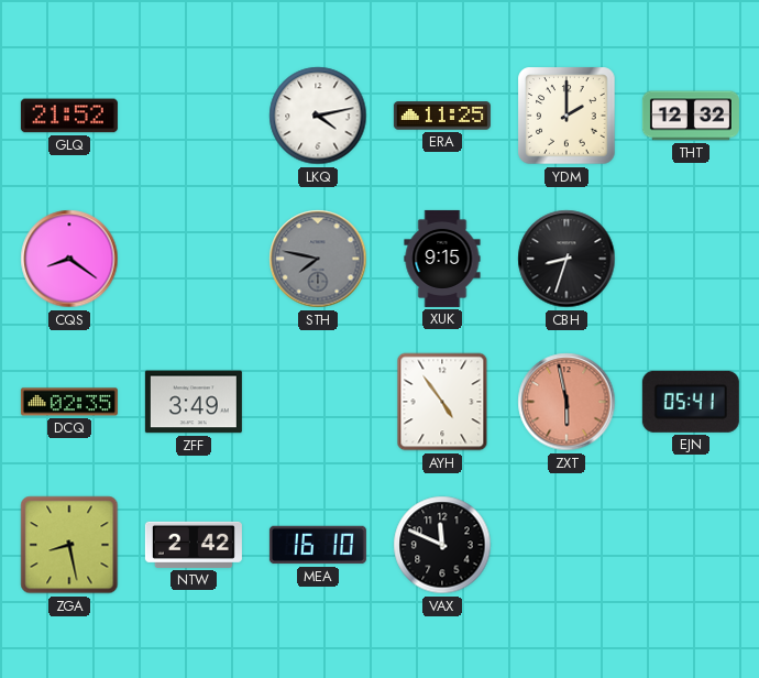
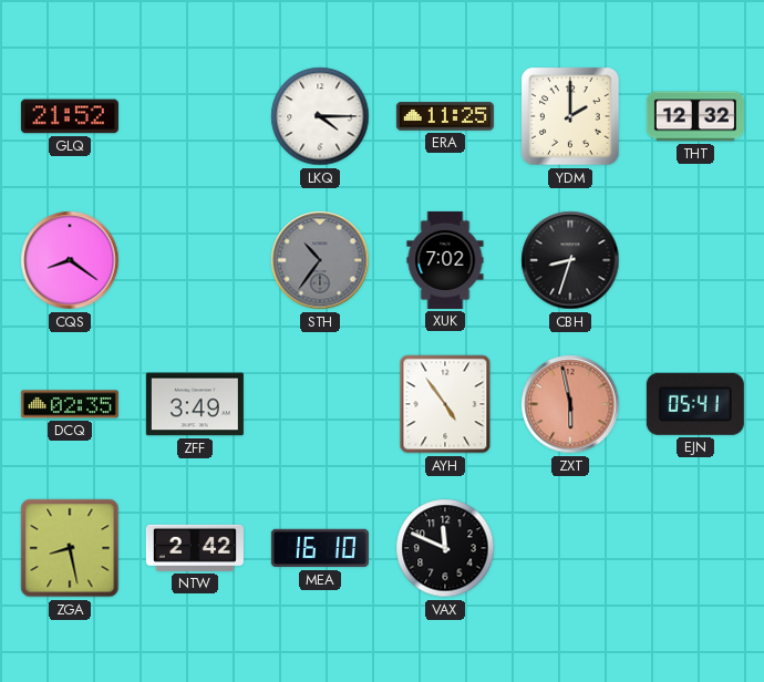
LKQ: 4:13 -> 4:15
STH: 7:47 -> 10:36
XUK: 9:15 -> 7:02
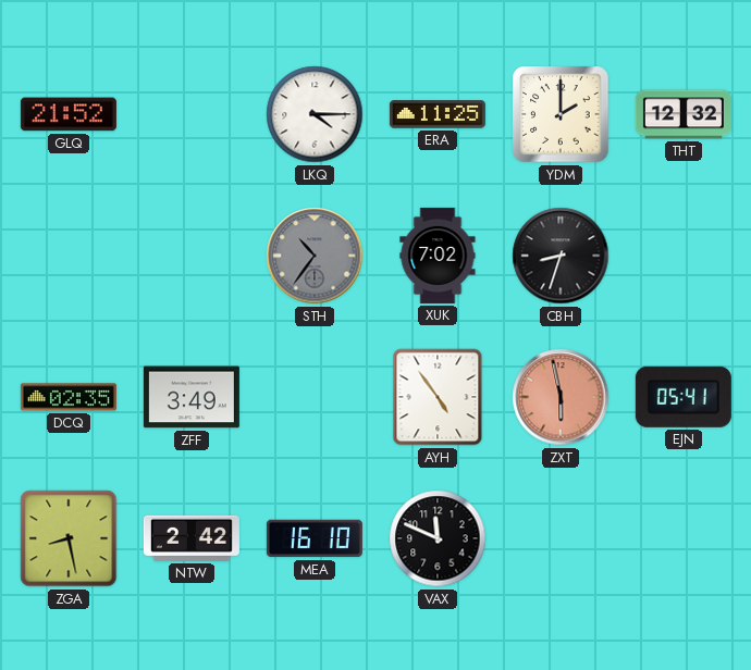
CQS: 8:21 -> none
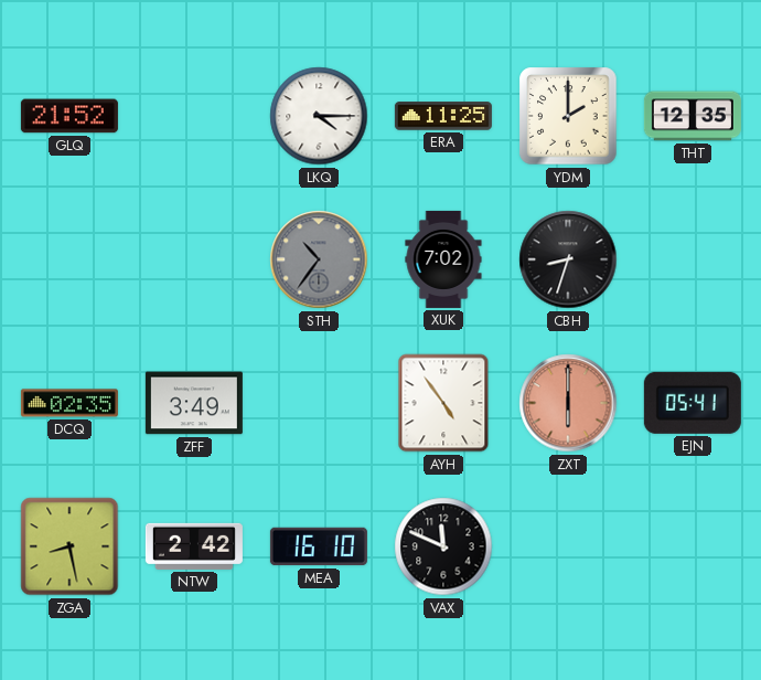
THT: 12:32 -> 12:35
ZXT: 5:58 -> 6:00
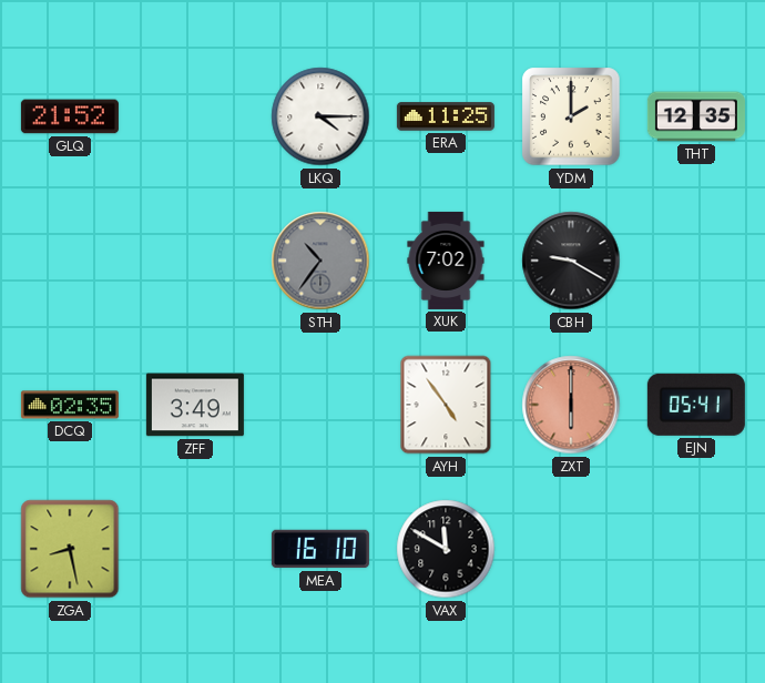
CBH: 8:33 -> 9:20
NTW: 2:42 -> none
VAX: 11:49 -> 11:50
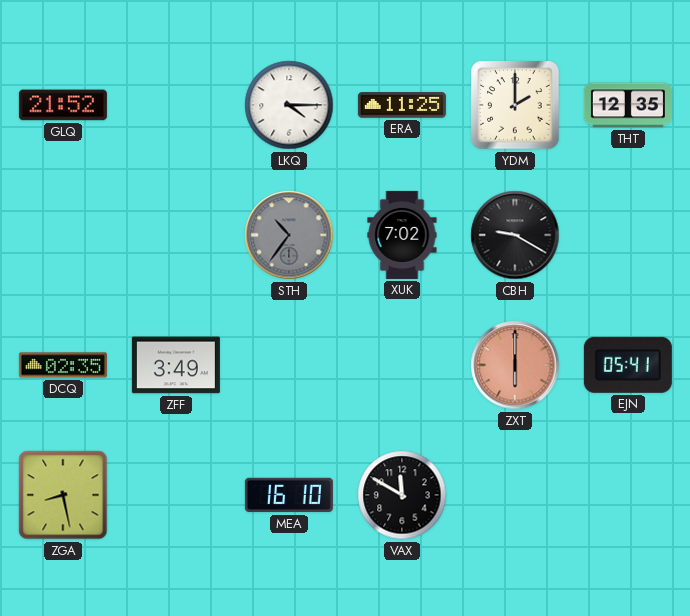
AYH: 4:54 -> none
